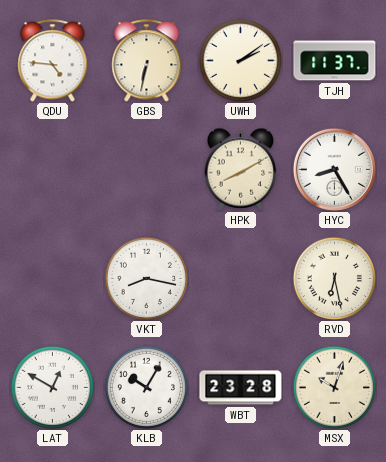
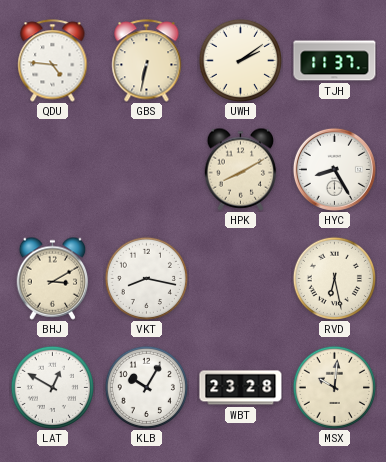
BHJ: none -> 3:10
MSX: 10:03 -> 10:01
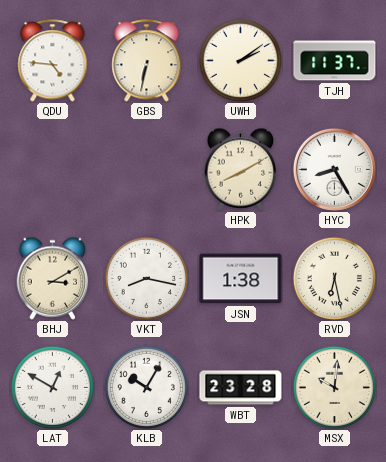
JSN: none -> 1:38
